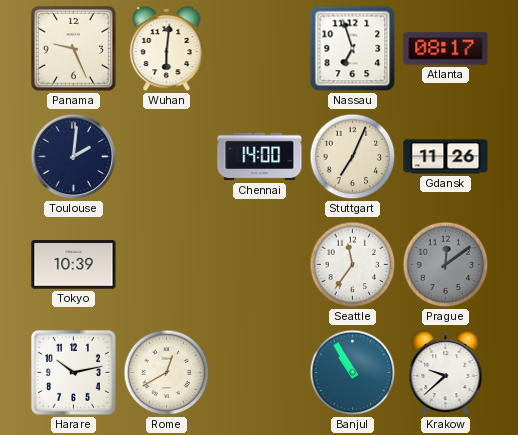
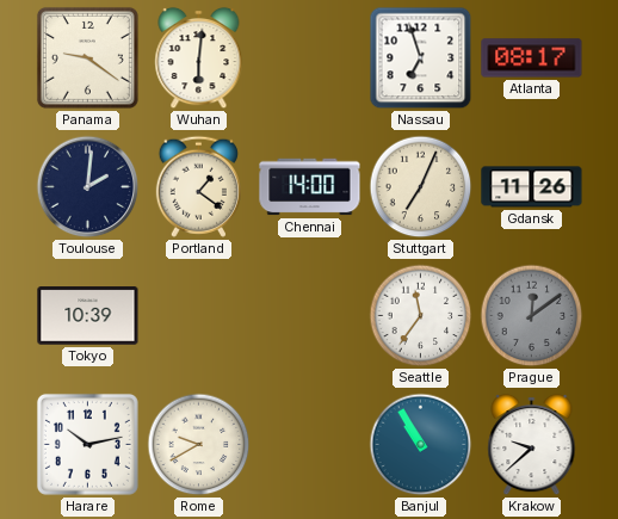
Panama: 9:26 -> 9:21
Portland: none -> 1:21
Rome: 12:40 -> 9:40
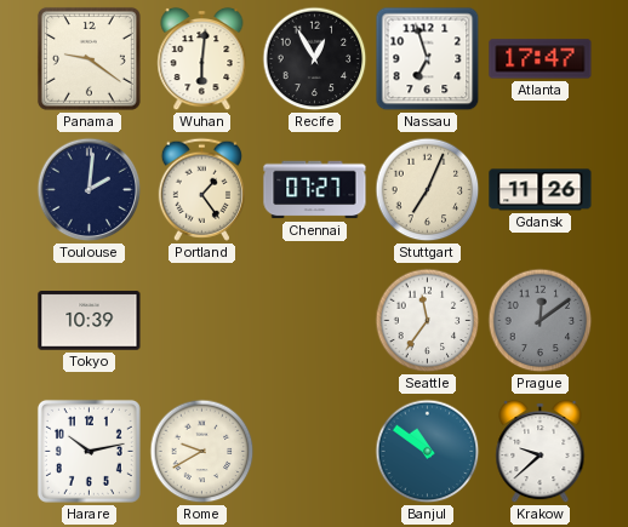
Recife: none -> 12:55
Atlanta: 08:17 -> 17:47
Portland: 1:21 -> 1:24
Chennai: 14:00 -> 07:27
Banjul: 10:55 -> 10:51
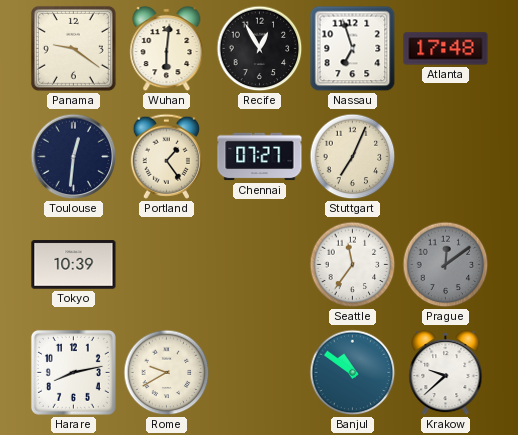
Atlanta: 17:47 -> 17:48
Toulouse: 2:01 -> 12:31
Gdansk: 11:26 -> none
Harare: 10:13 -> 8:13
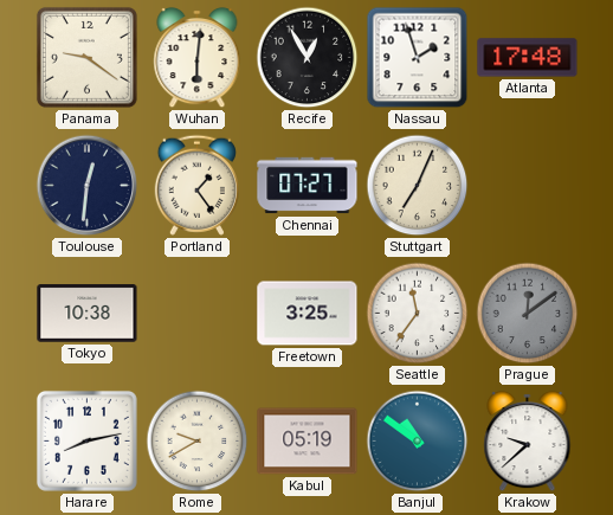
Nassau: 6:57 -> 1:57
Tokyo: 10:39 -> 10:38
Freetown: none -> 3:25
Kabul: none -> 05:19
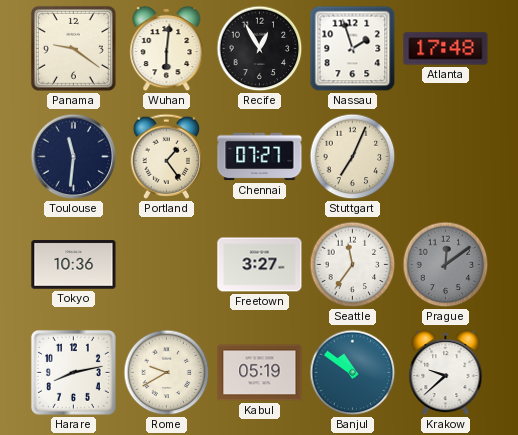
Toulouse: 12:31 -> 11:31
Tokyo: 10:38 -> 10:36
Freetown: 3:25 -> 3:27
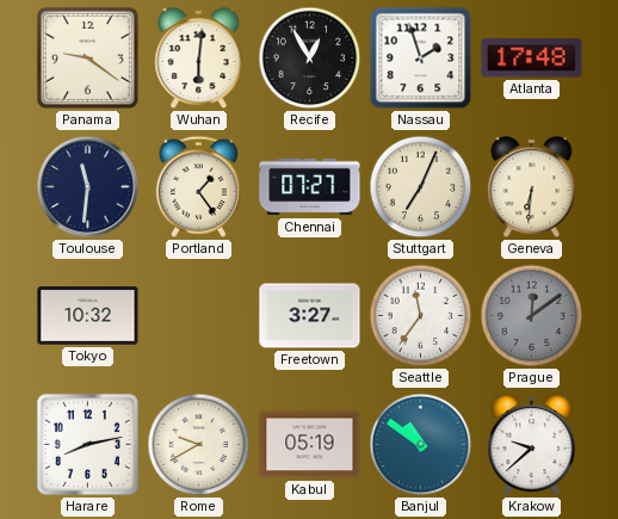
Geneva: none -> 6:31
Tokyo: 10:36 -> 10:32
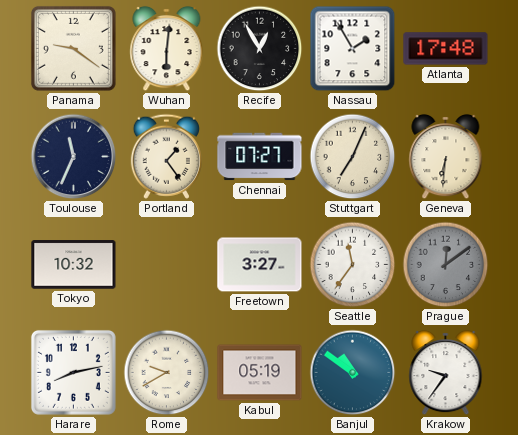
Nassau: 1:57 -> 1:55
Toulouse: 11:31 -> 11:34
Krakow: 9:38 -> 9:36
